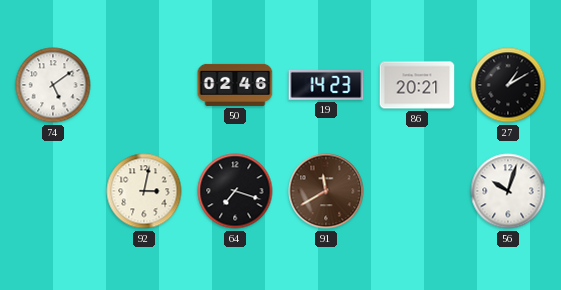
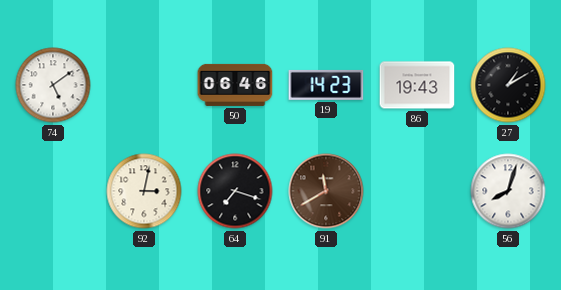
50: 02:46 -> 06:46
86: 20:21 -> 19:43
56: 10:03 -> 8:03
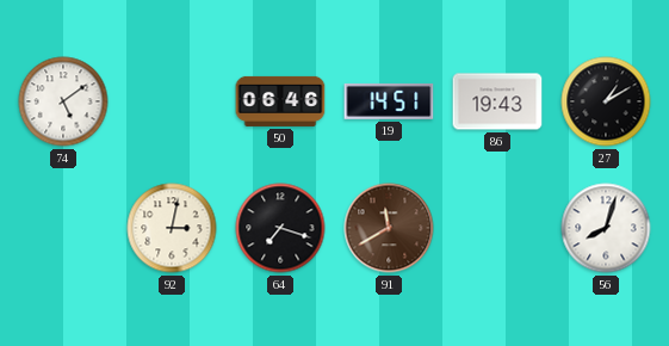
19: 14:23 -> 14:51
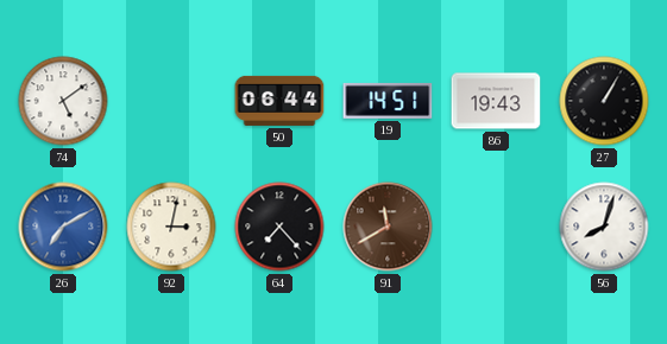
50: 06:46 -> 06:44
27: 1:10 -> 1:05
26: none -> 7:10
64: 7:18 -> 7:23
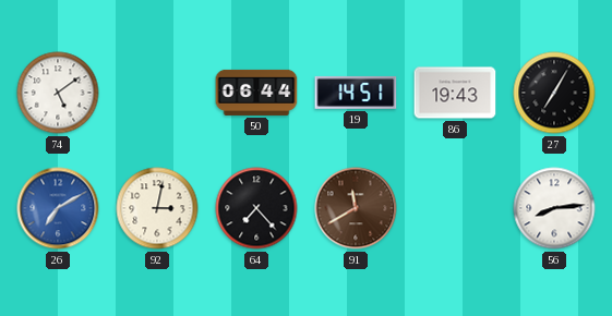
27: 1:05 -> 7:05
56: 8:03 -> 8:14
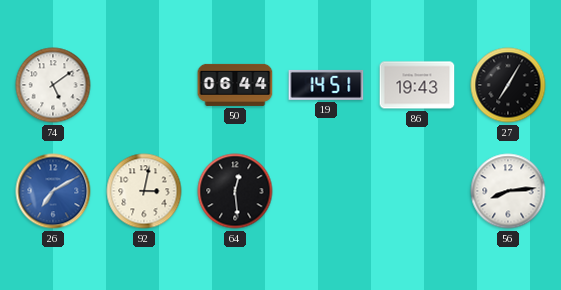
64: 7:23 -> 12:29
91: 11:40 -> none
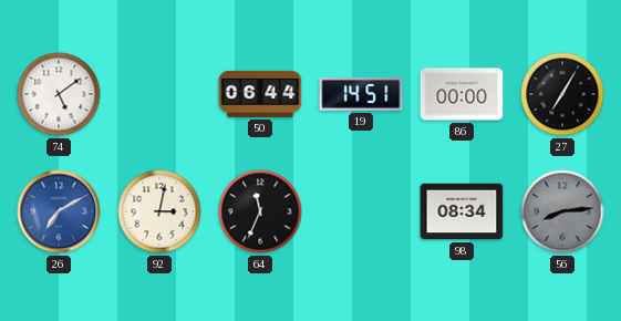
86: 19:43 -> 00:00
64: 12:29 -> 11:34
98: none -> 08:34
56 dial: white -> grey
